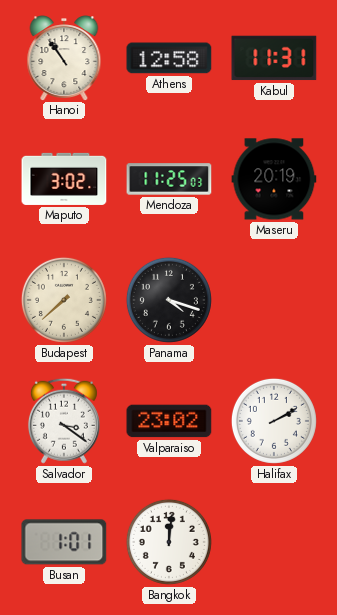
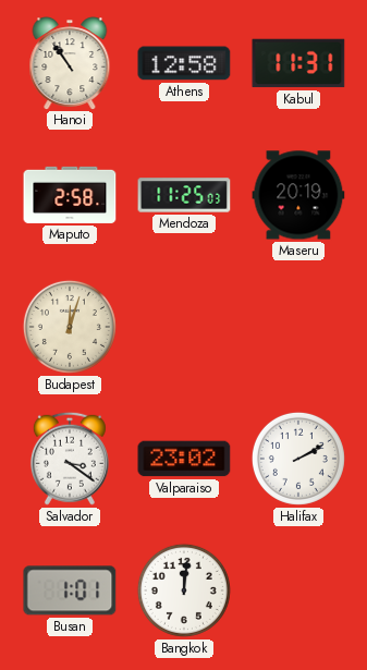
Maputo: 3:02 -> 2:58
Budapest: 7:38 -> 12:03
Panama: 4:18 -> none
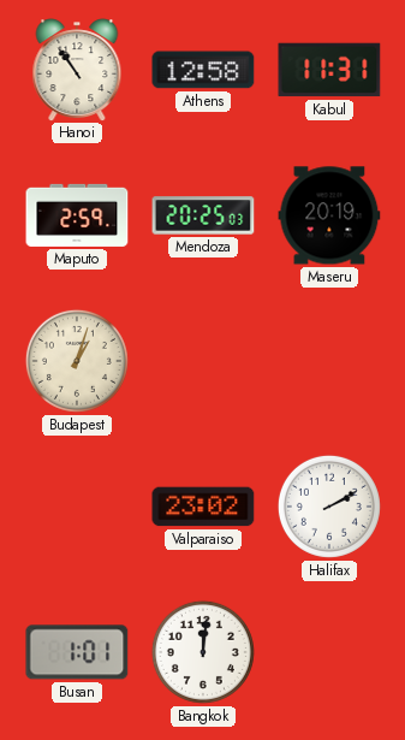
Maputo: 2:58 -> 2:59
Mendoza: 11:25 -> 20:25
Budapest: 12:03 -> 1:03
Salvador: 3:21 -> none
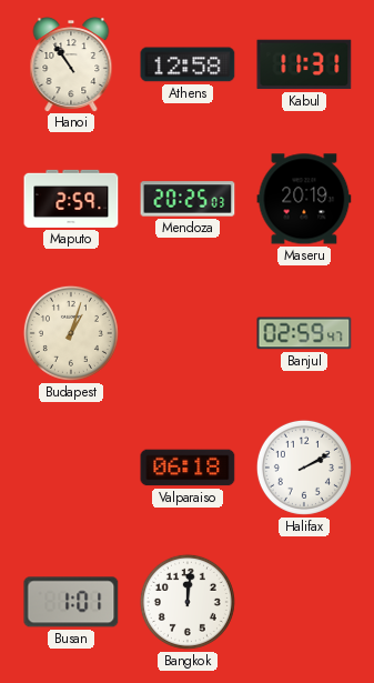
Banjul: none -> 02:59
Valparaiso: 23:02 -> 06:18
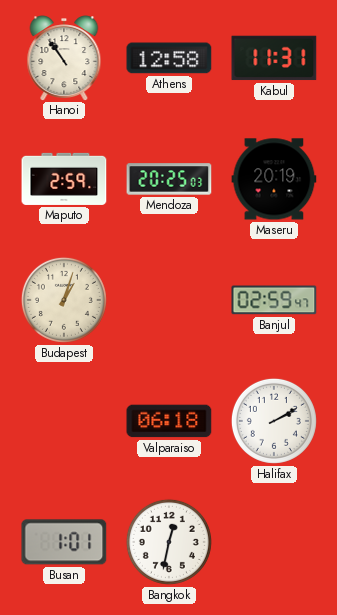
Bangkok: 12:01 -> 12:32
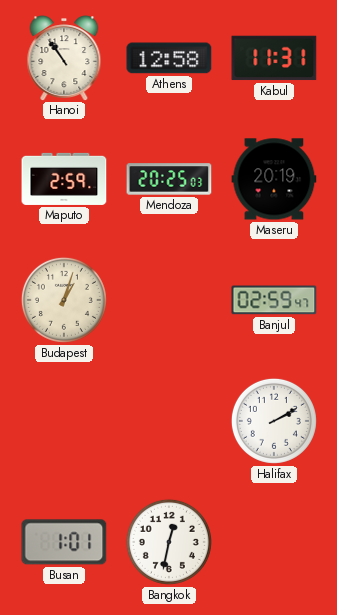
Valparaiso: 06:18 -> none
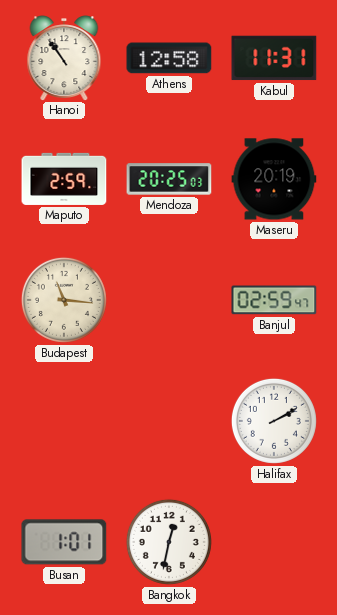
Budapest: 1:03 -> 11:16
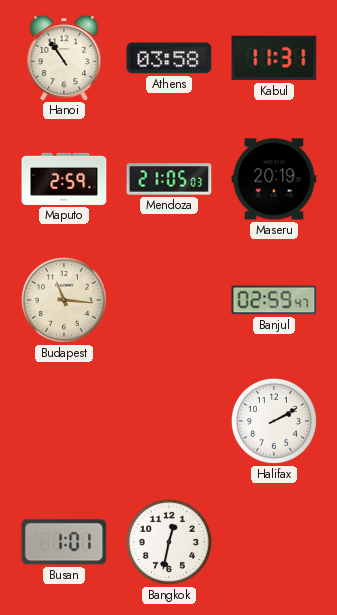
Athens: 12:58 -> 03:58
Mendoza: 20:25 -> 21:05
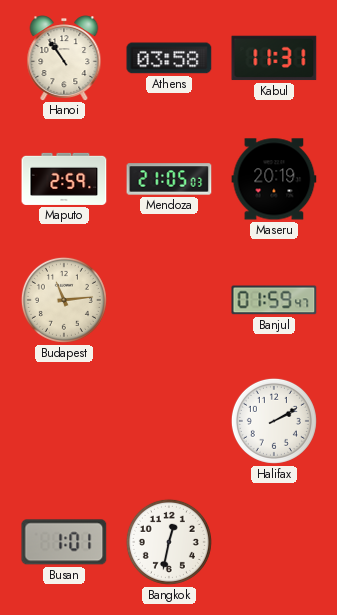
Budapest: 11:16 -> 11:14
Banjul: 02:59 -> 01:59
